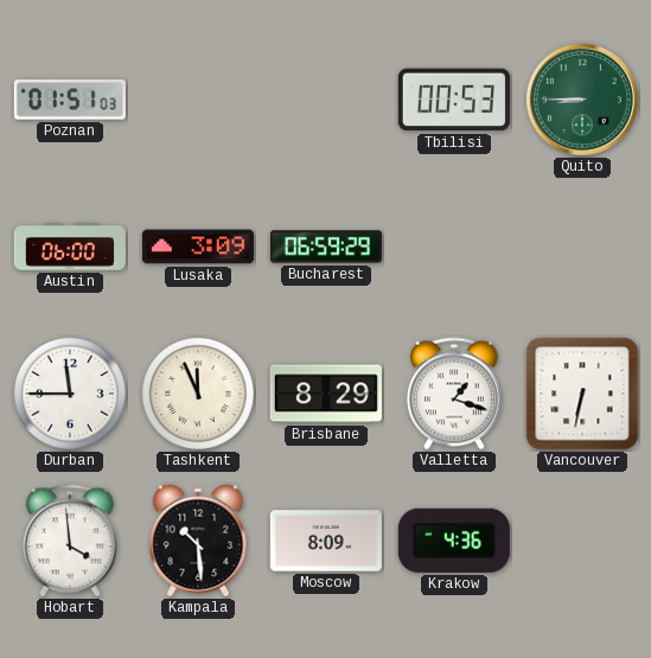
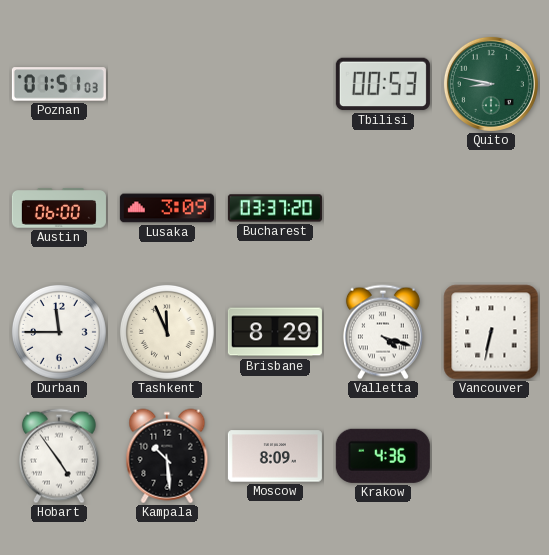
Quito: 8:45 -> 8:47
Bucharest: 06:59 -> 03:37
Valletta: 1:18 -> 4:18
Hobart: 3:59 -> 4:54
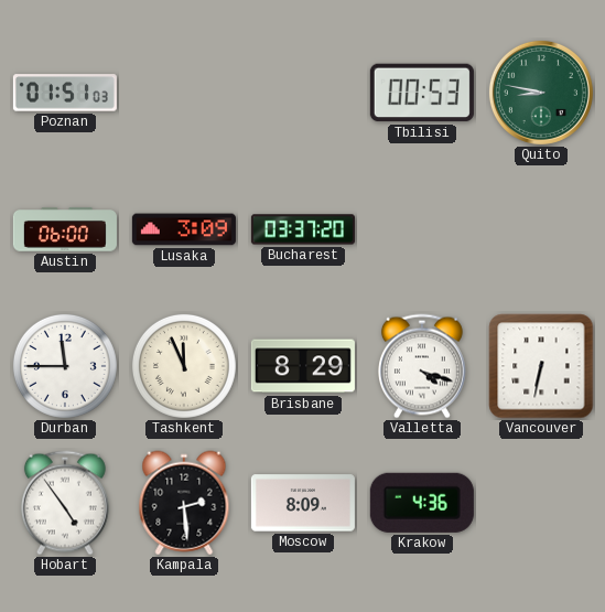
Kampala: 10:29 -> 2:29
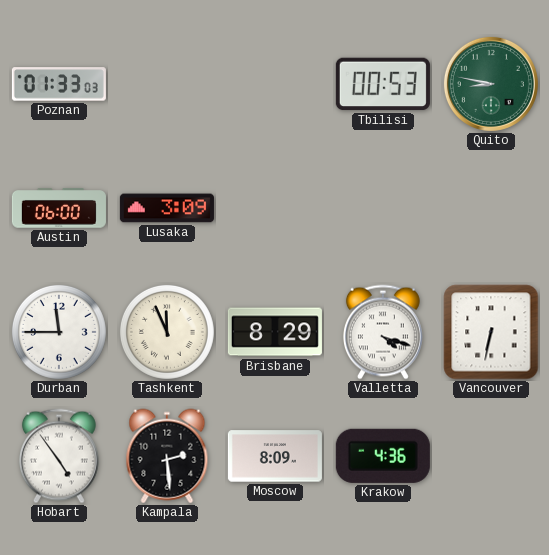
Poznan: 01:51 -> 01:33
Bucharest: 03:37 -> none
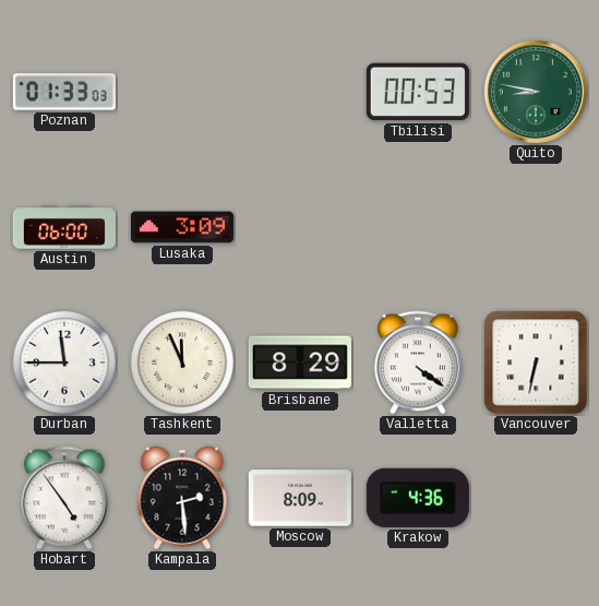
Valletta: 4:18 -> 4:21
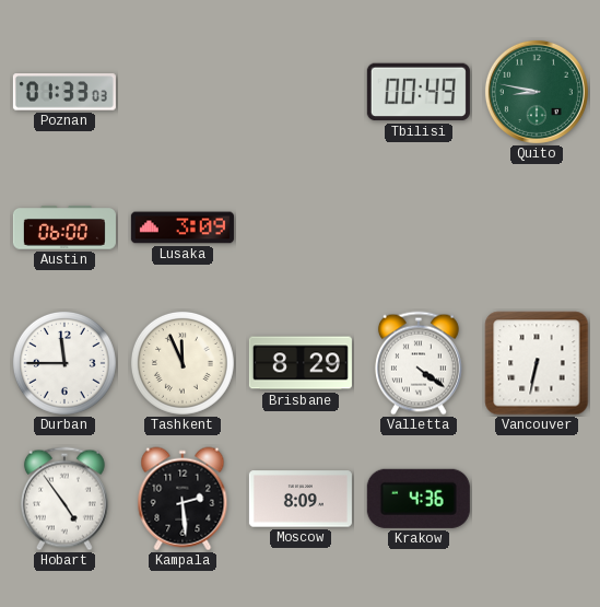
Tbilisi: 00:53 -> 00:49
